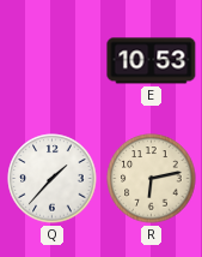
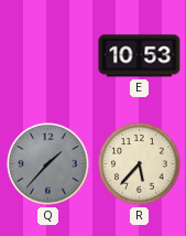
Q dial: white -> grey
R: 6:13 -> 5:37
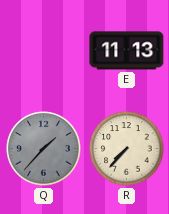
E: 10:53 -> 11:13
R: 5:37 -> 7:37
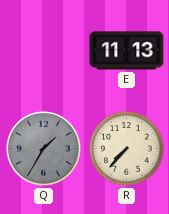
Q: 1:37 -> 1:35
